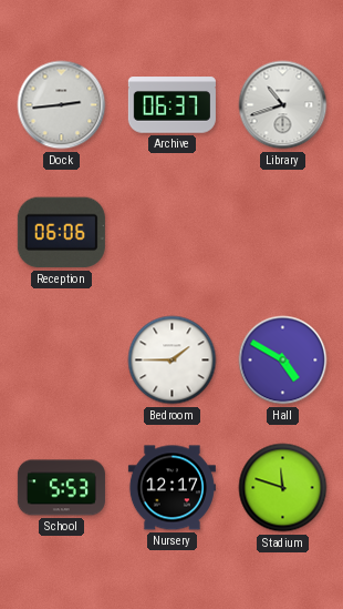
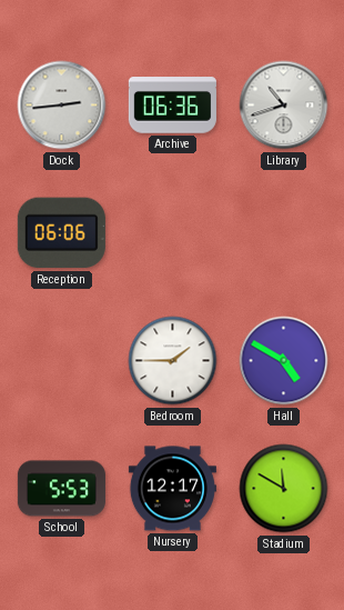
Archive: 06:37 -> 06:36
Stadium: 11:48 -> 11:50
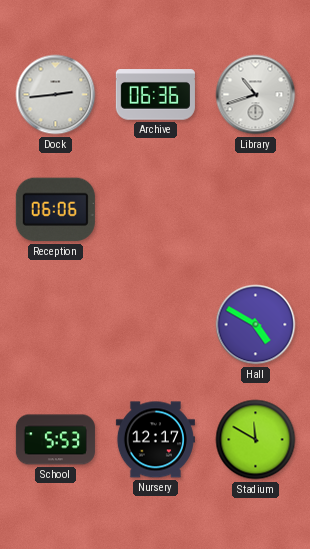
Bedroom: 1:45 -> none
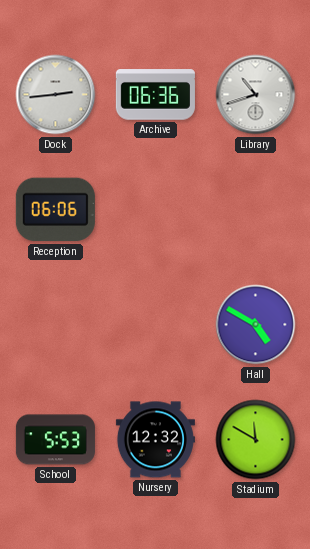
Nursery: 12:17 -> 12:32
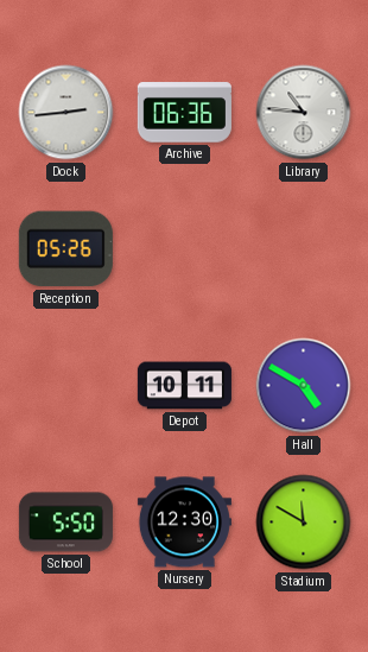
Library: 10:42 -> 10:46
Reception: 06:06 -> 05:26
Depot: none -> 10:11
School: 5:53 -> 5:50
Nursery: 12:32 -> 12:30
